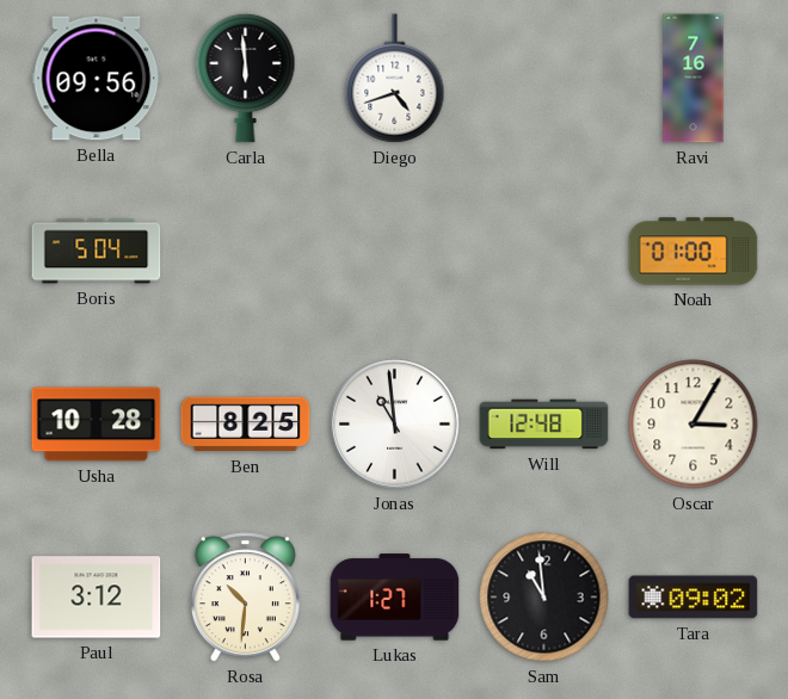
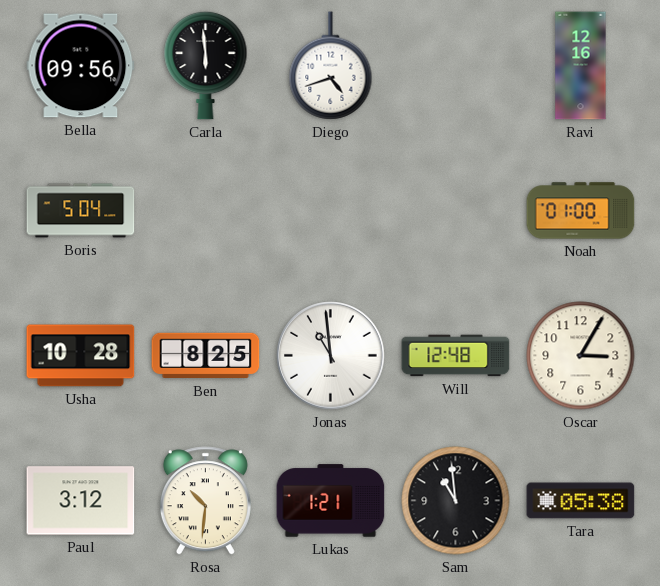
Ravi: 7:16 -> 12:16
Lukas: 1:27 -> 1:21
Tara: 09:02 -> 05:38
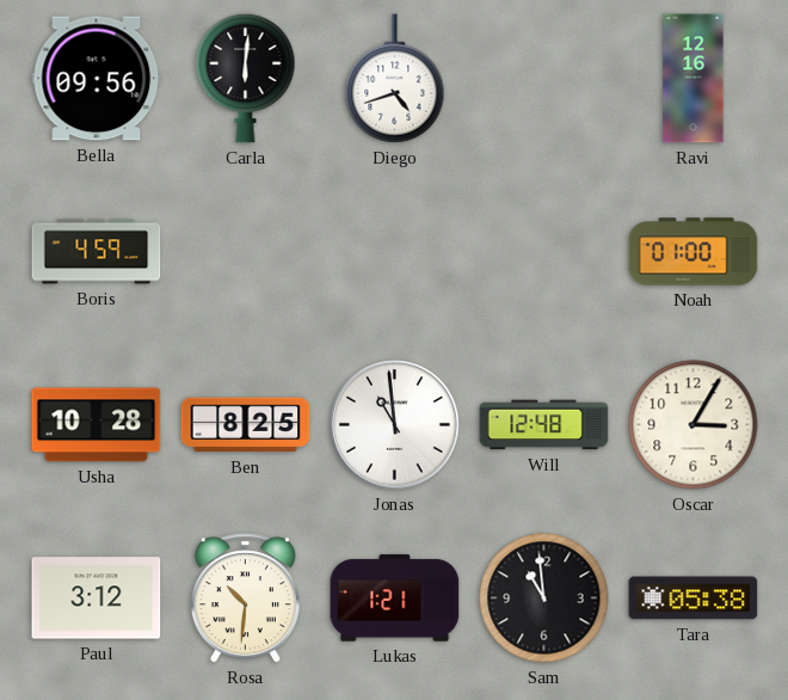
Carla: 5:59 -> 6:01
Boris: 5:04 -> 4:59
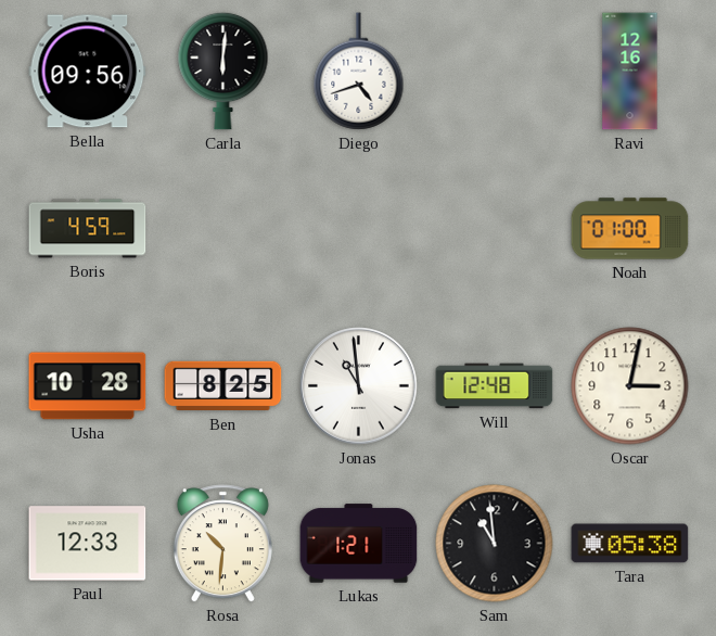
Oscar: 3:05 -> 3:02
Paul: 3:12 -> 12:33
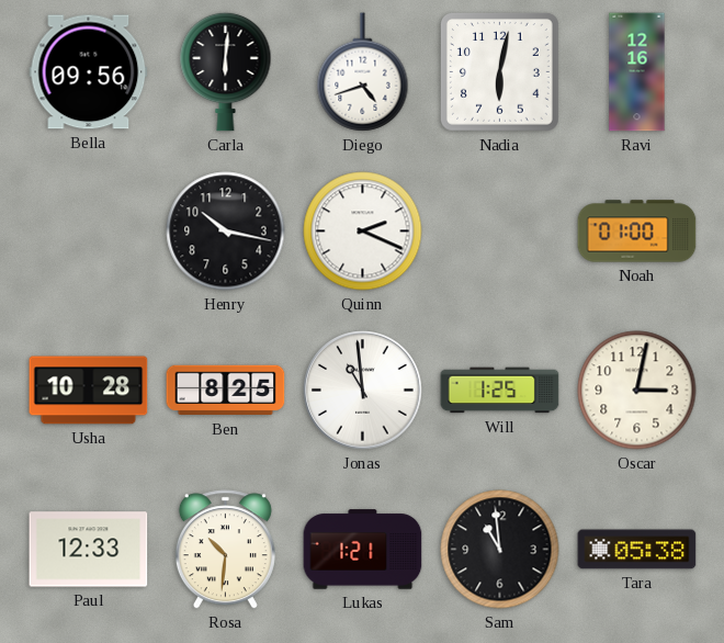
Nadia: none -> 6:02
Boris: 4:59 -> none
Henry: none -> 10:17
Quinn: none -> 2:19
Will: 12:48 -> 1:25
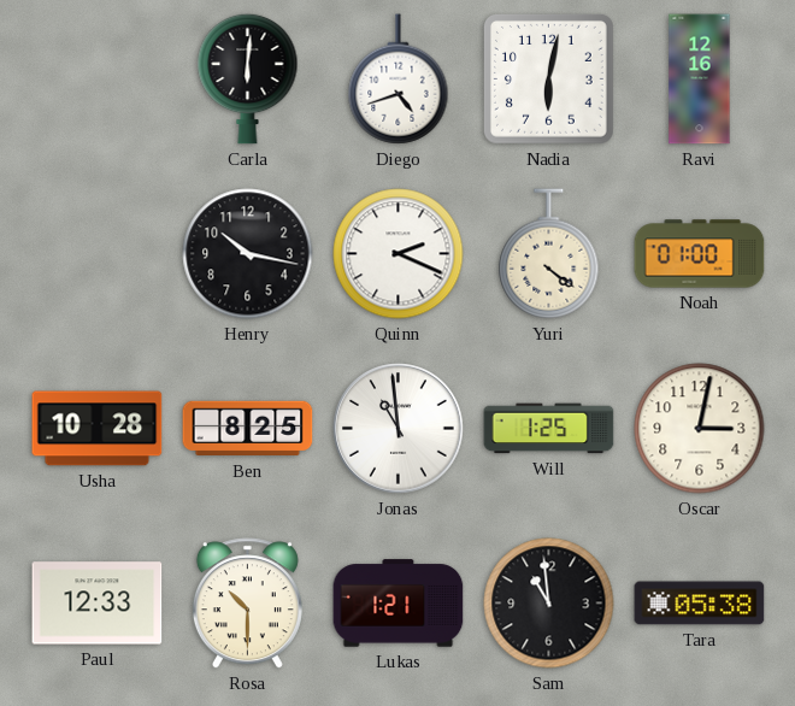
Bella: 09:56 -> none
Yuri: none -> 4:21
Rosa: 10:31 -> 10:30
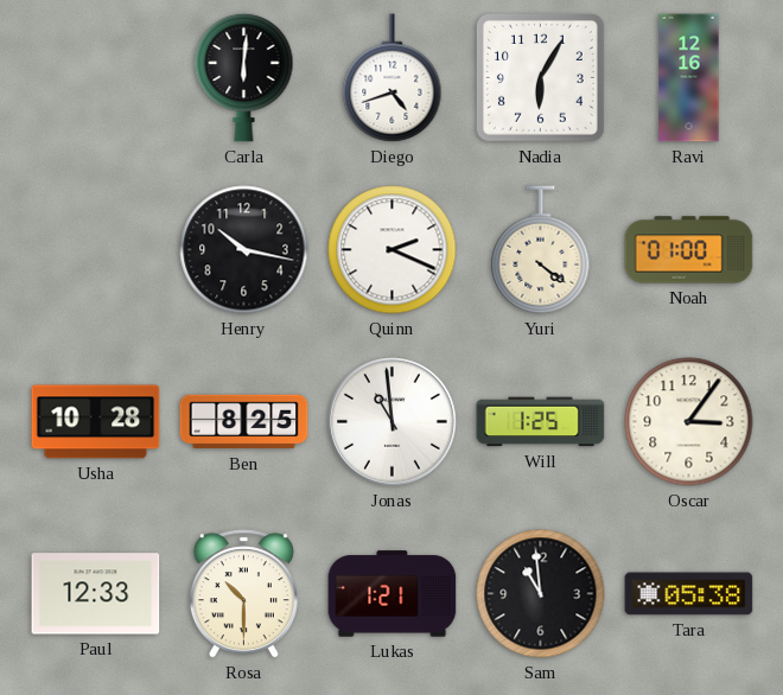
Nadia: 6:02 -> 6:05
Oscar: 3:02 -> 3:06
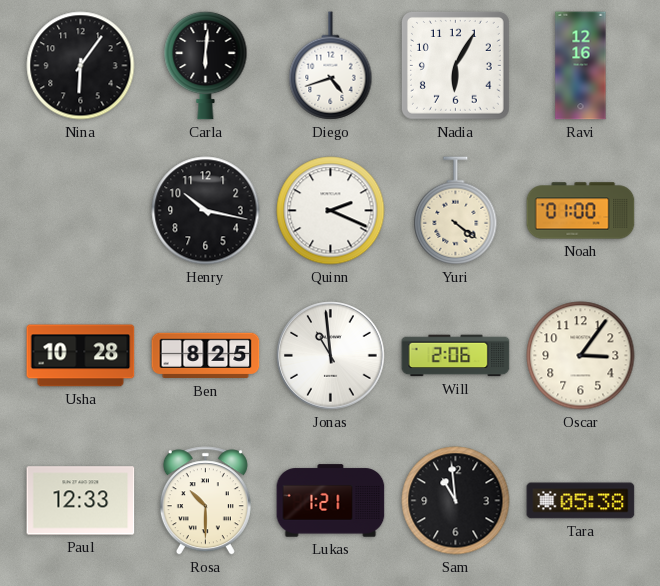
Nina: none -> 6:06
Will: 1:25 -> 2:06
